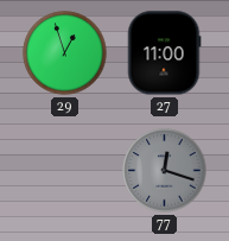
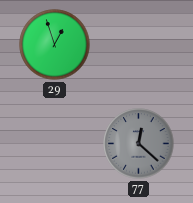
27: 11:00 -> none
77: 12:18 -> 12:22
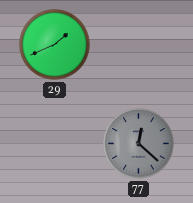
29: 12:57 -> 1:41
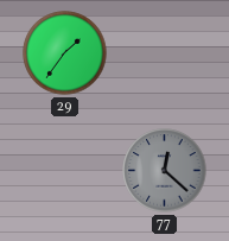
29: 1:41 -> 1:36
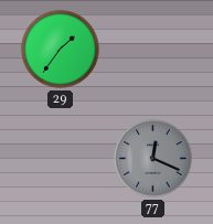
77: 12:22 -> 12:19
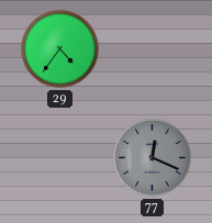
29: 1:36 -> 4:36
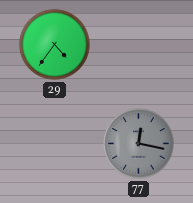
77: 12:19 -> 12:17
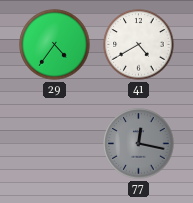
41: none -> 4:40
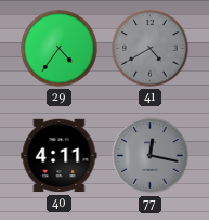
41 dial: white -> grey
40: none -> 4:11
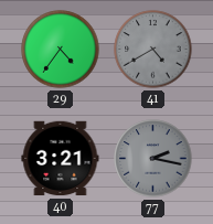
40: 4:11 -> 3:21
77: 12:17 -> 2:17
